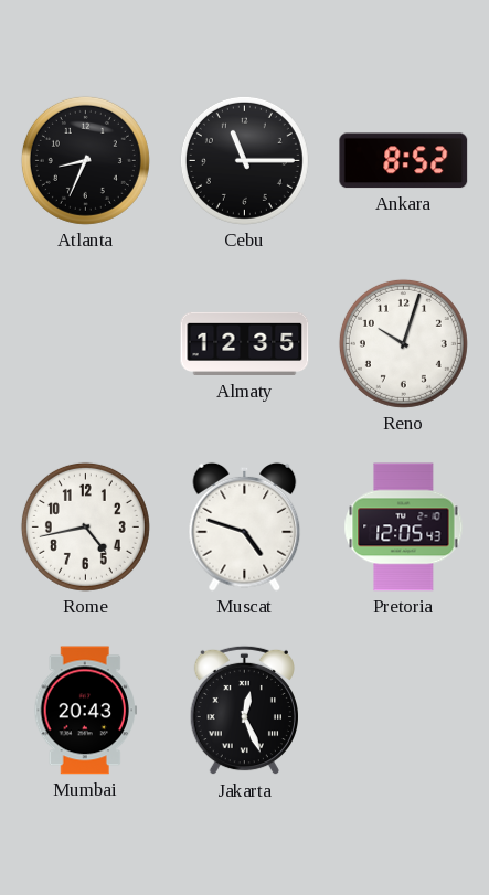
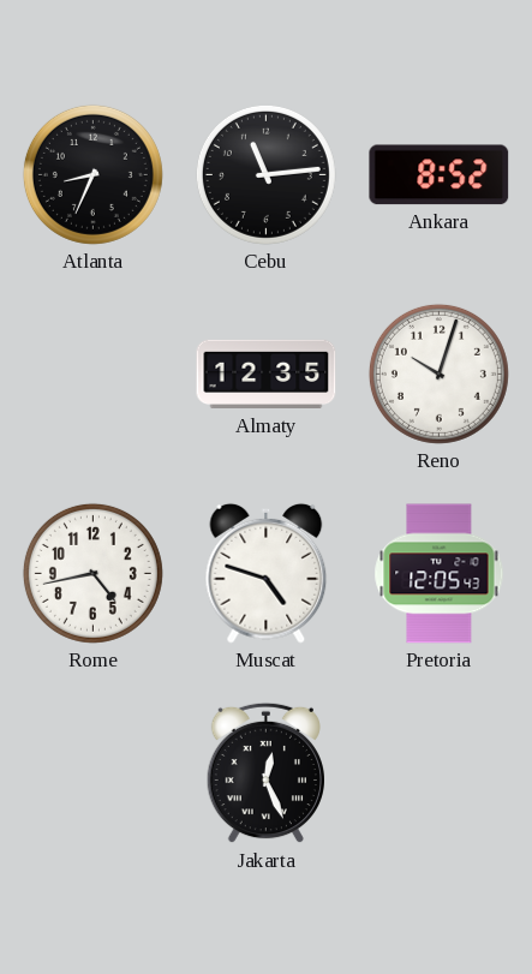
Cebu: 11:15 -> 11:14
Mumbai: 20:43 -> none
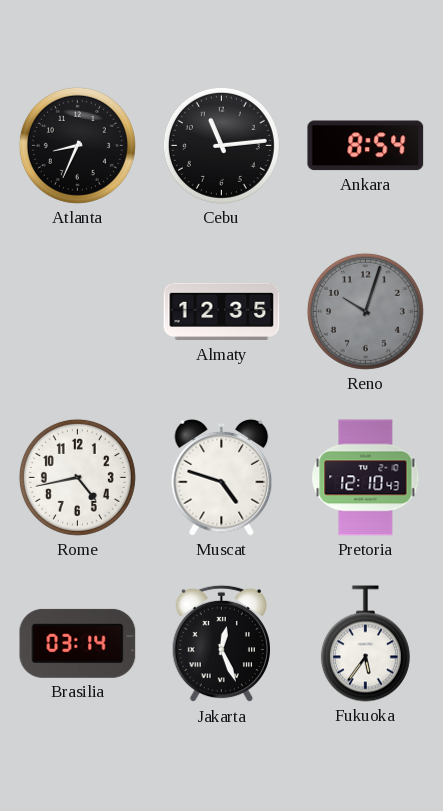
Ankara: 8:52 -> 8:54
Reno dial: white -> grey
Pretoria: 12:05 -> 12:10
Brasilia: none -> 03:14
Fukuoka: none -> 5:36
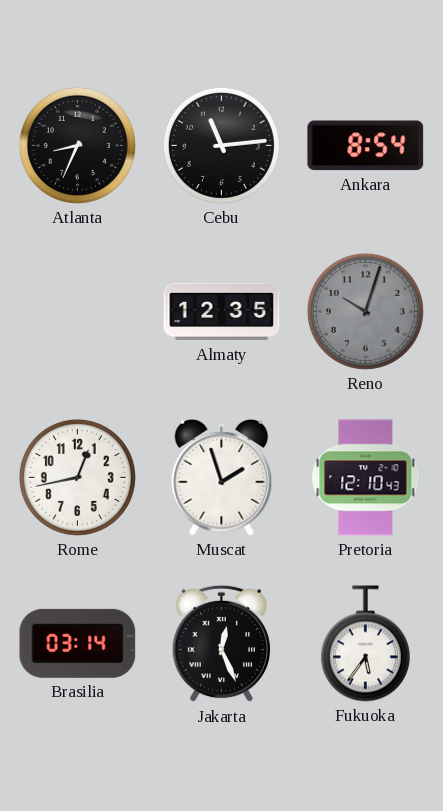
Rome: 4:43 -> 12:43
Muscat: 4:48 -> 1:57
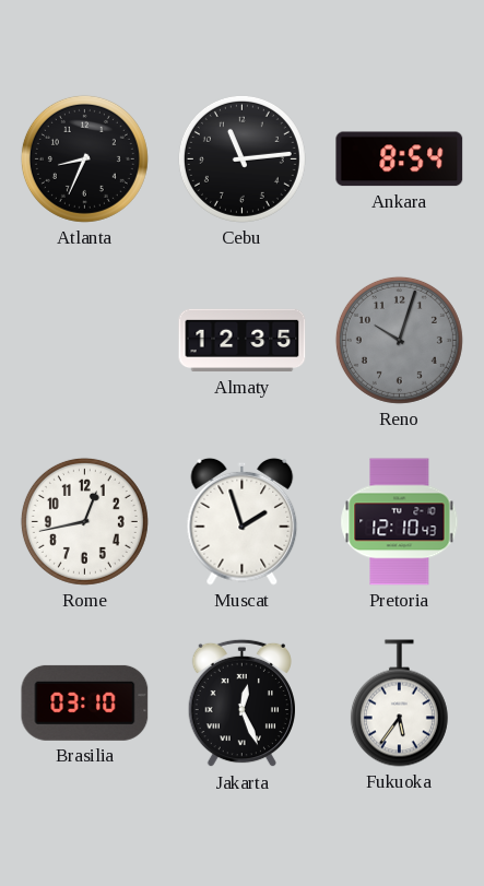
Brasilia: 03:14 -> 03:10
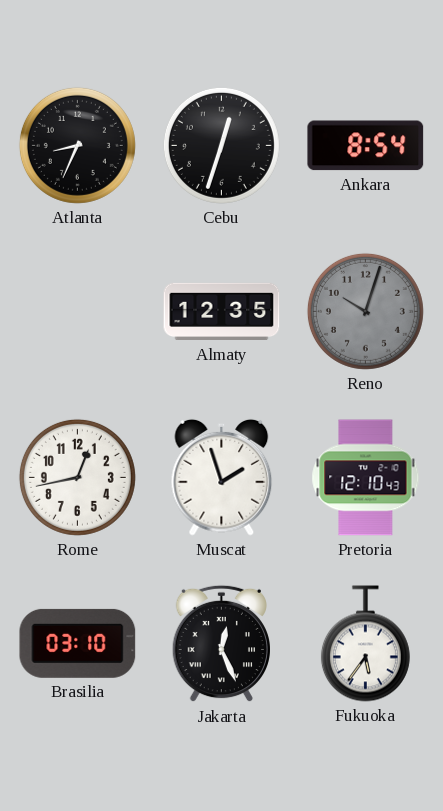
Cebu: 11:14 -> 12:33
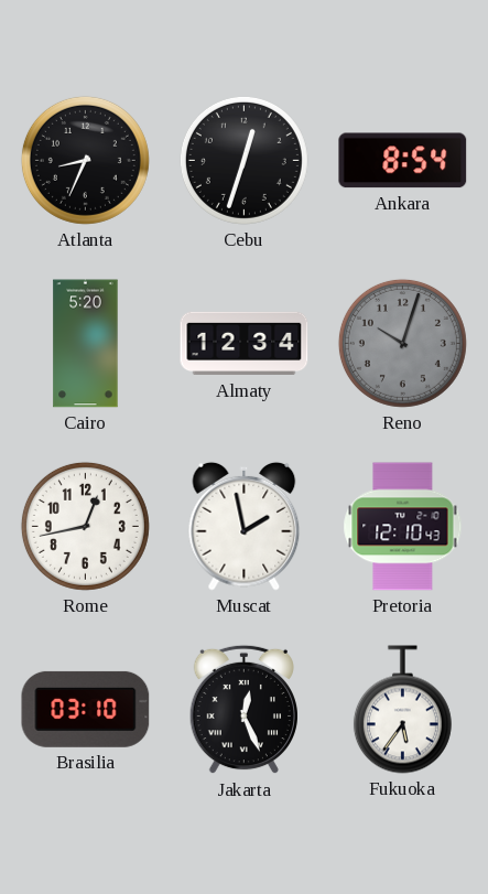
Cairo: none -> 5:20
Almaty: 12:35 -> 12:34
Muscat: 1:57 -> 1:58
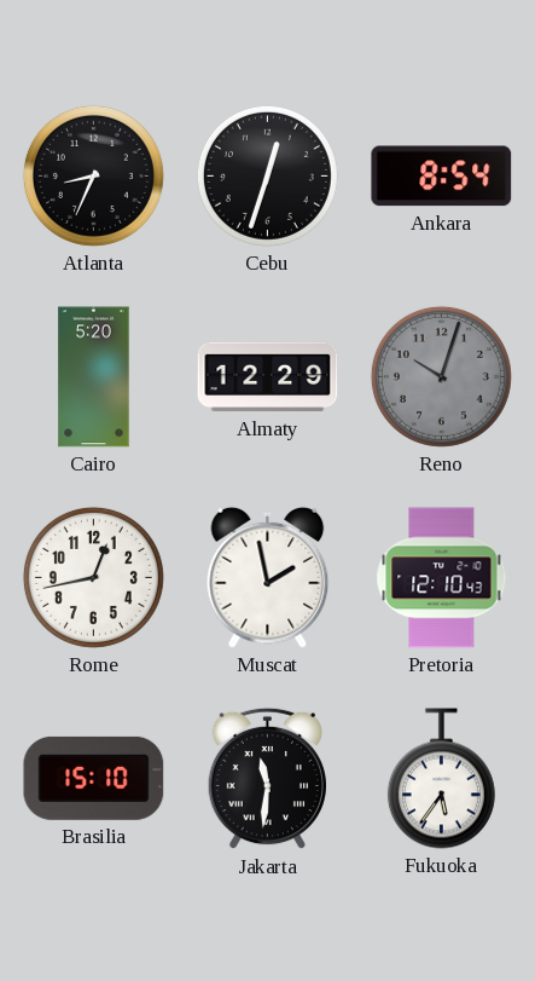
Almaty: 12:34 -> 12:29
Brasilia: 03:10 -> 15:10
Jakarta: 12:26 -> 11:31
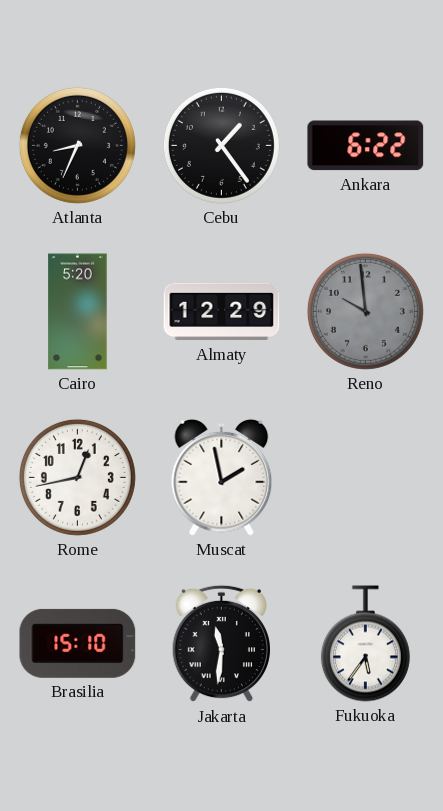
Cebu: 12:33 -> 1:24
Ankara: 8:54 -> 6:22
Reno: 10:03 -> 9:59
Pretoria: 12:10 -> none
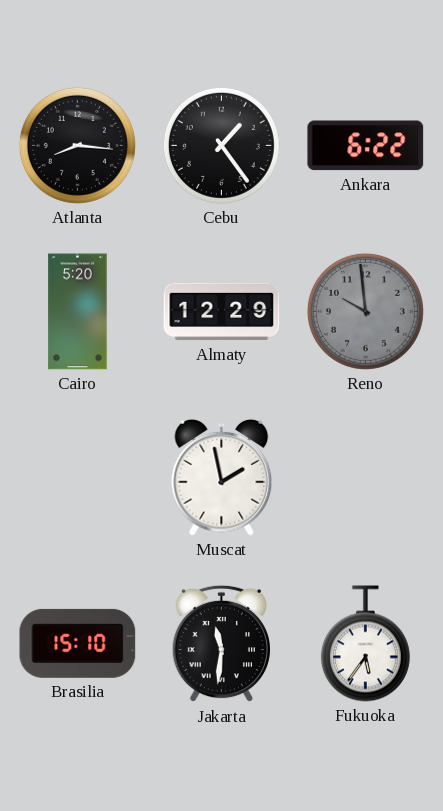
Atlanta: 8:34 -> 8:16
Rome: 12:43 -> none
